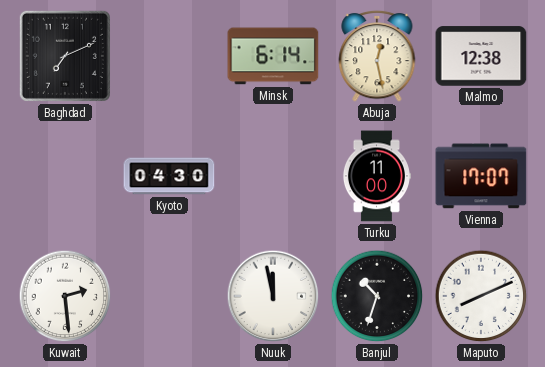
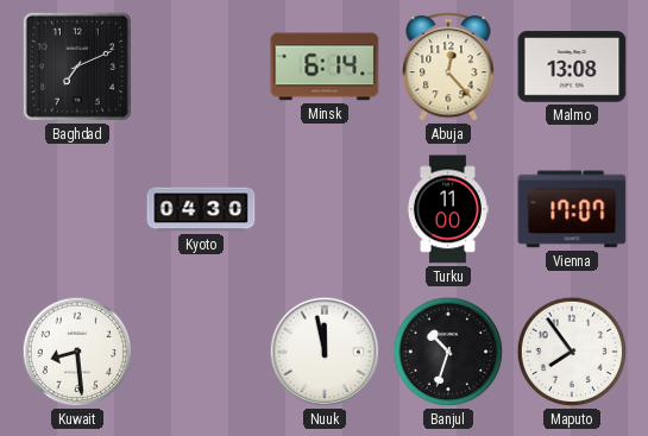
Abuja: 12:28 -> 12:23
Malmo: 12:38 -> 13:08
Kuwait: 2:29 -> 8:29
Maputo: 8:11 -> 7:54
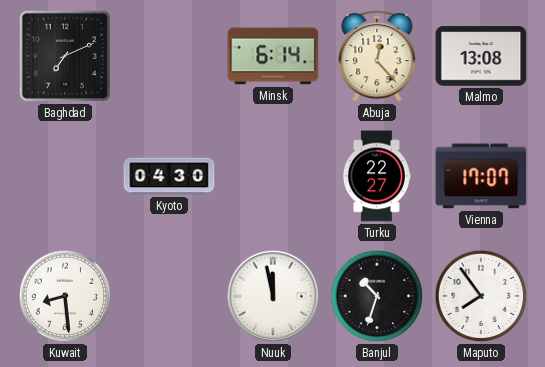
Turku: 11:00 -> 22:27
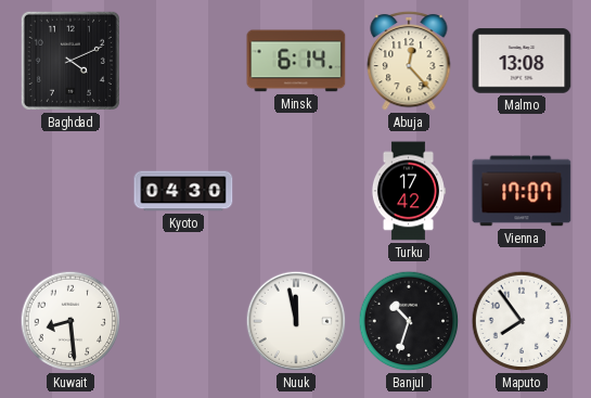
Baghdad: 7:11 -> 4:11
Turku: 22:27 -> 17:42
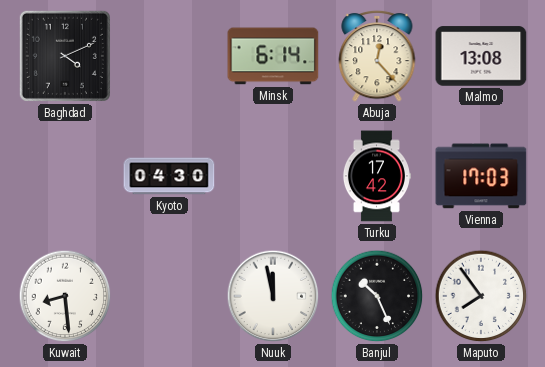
Vienna: 17:07 -> 17:03
Banjul: 10:33 -> 10:26
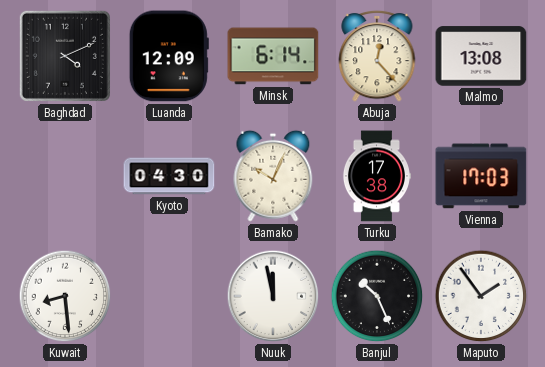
Luanda: none -> 12:09
Bamako: none -> 10:04
Turku: 17:42 -> 17:38
Maputo: 7:54 -> 1:54
